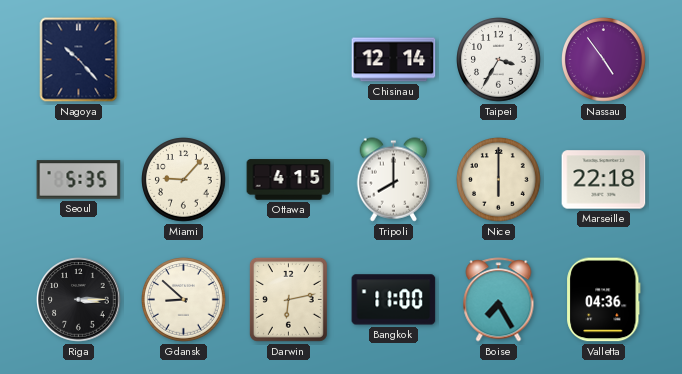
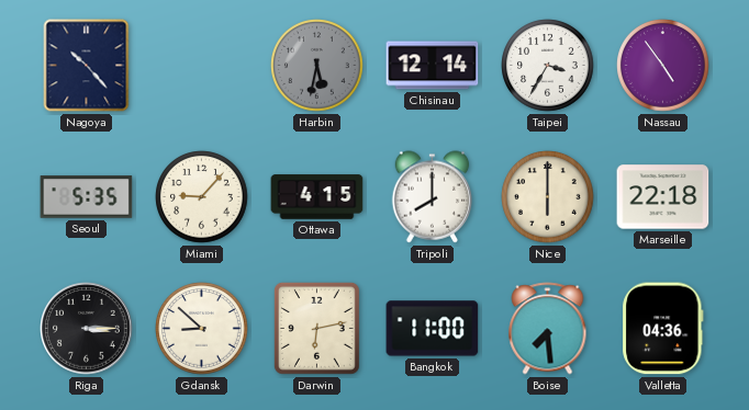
Harbin: none -> 5:32
Boise: 7:25 -> 7:29
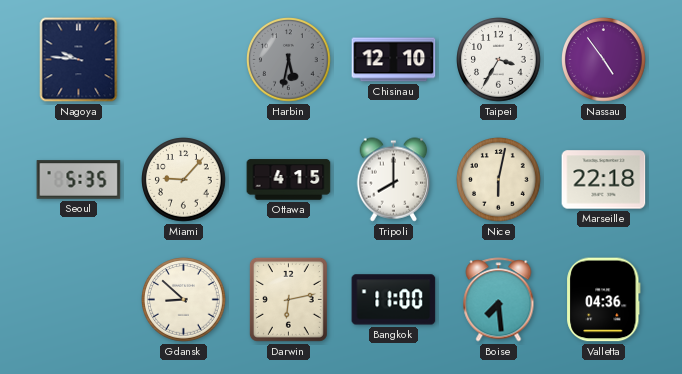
Nagoya: 10:23 -> 9:46
Chisinau: 12:14 -> 12:10
Nice: 6:00 -> 6:02
Riga: 3:15 -> none
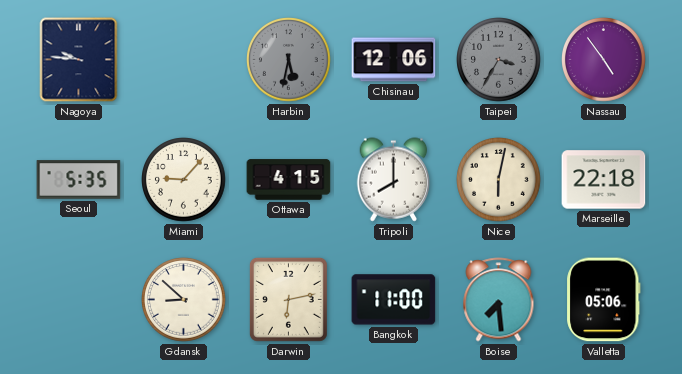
Chisinau: 12:10 -> 12:06
Taipei dial: white -> grey
Valletta: 04:36 -> 05:06
